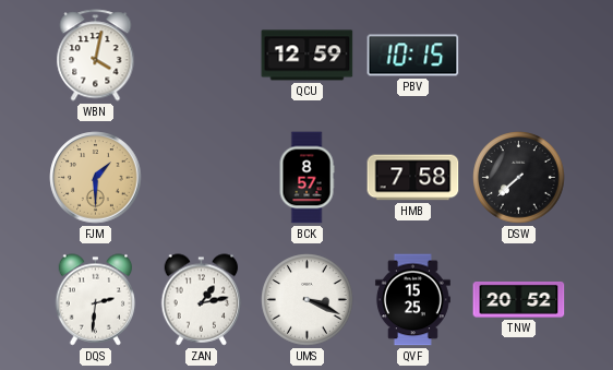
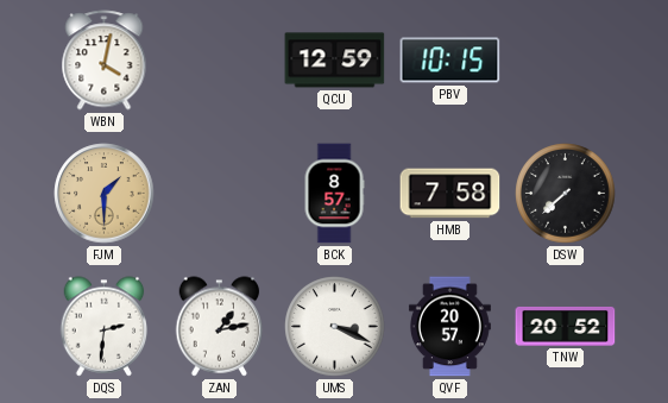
QVF: 15:25 -> 20:57
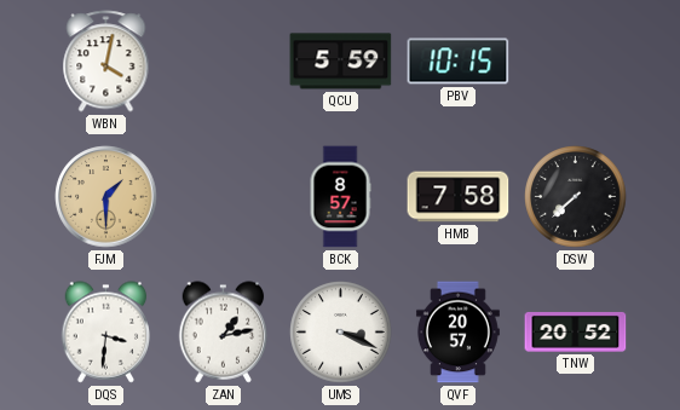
QCU: 12:59 -> 5:59
DQS: 2:31 -> 3:31
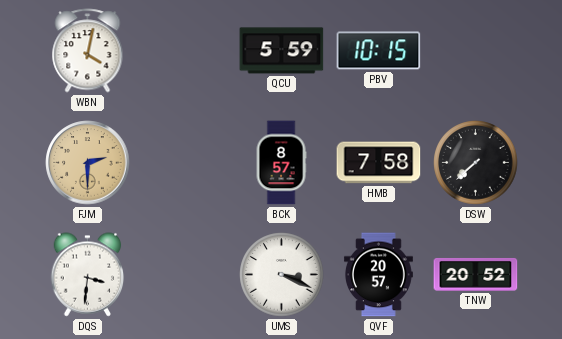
FJM: 1:30 -> 2:30
ZAN: 1:13 -> none
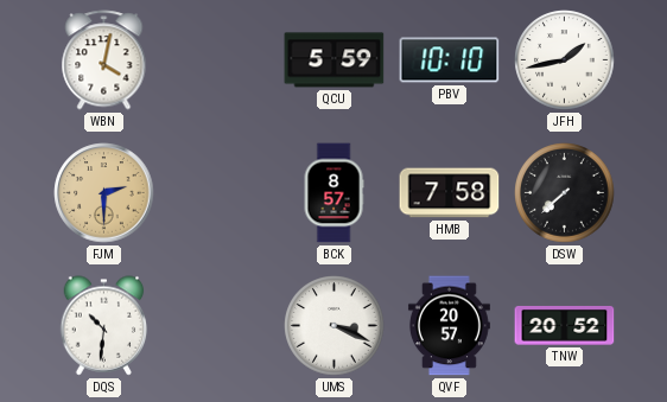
PBV: 10:15 -> 10:10
JFH: none -> 1:43
DQS: 3:31 -> 10:31
